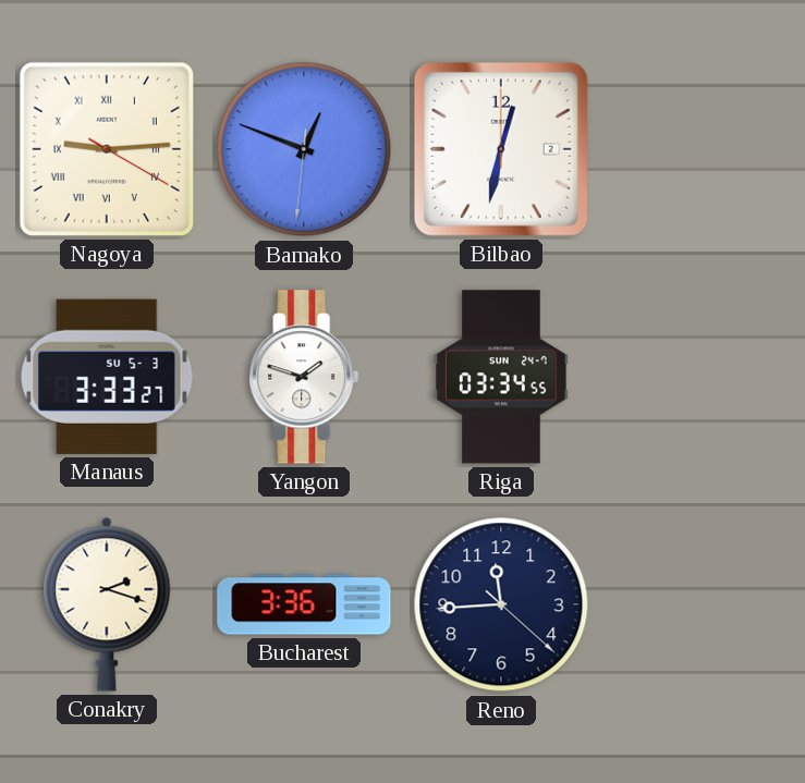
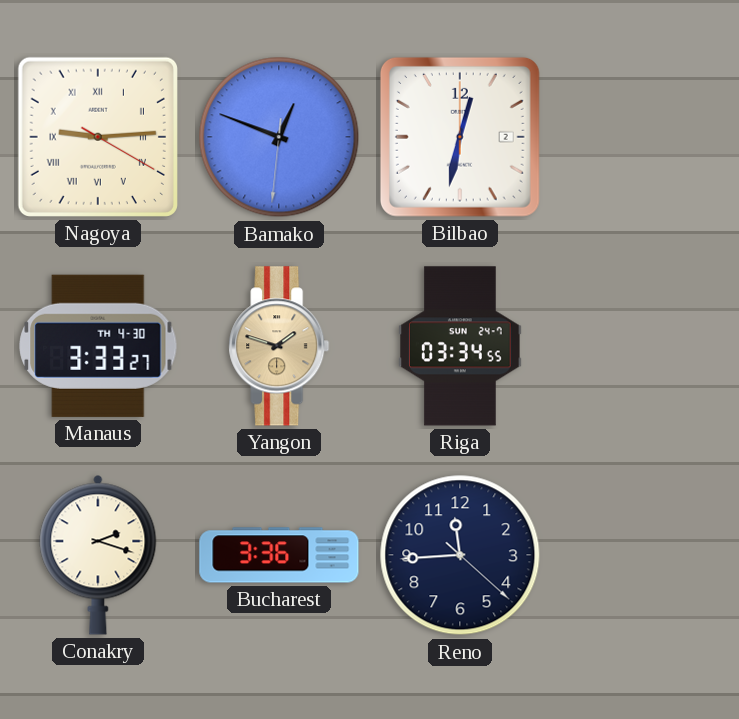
Manaus date: SU 5-3 -> TH 4-30
Yangon dial: white -> champagne
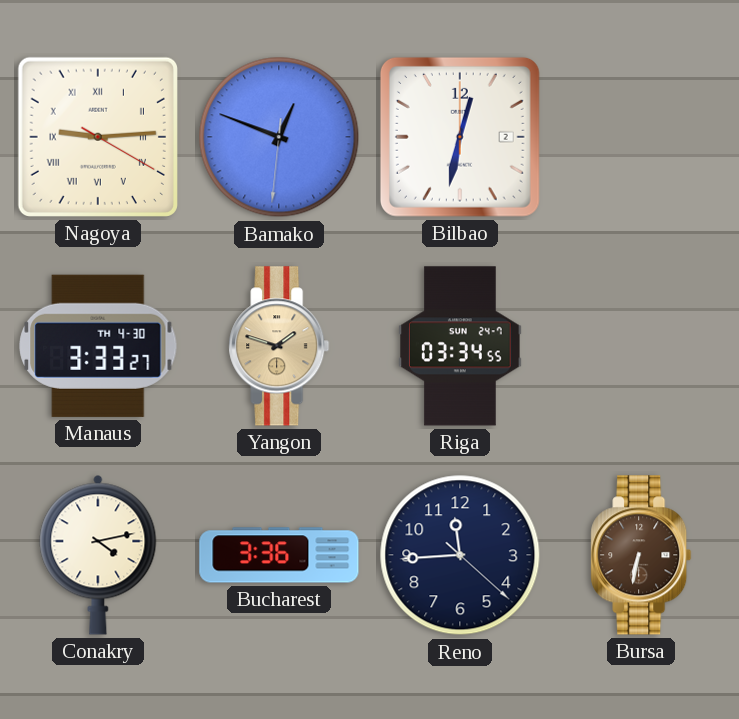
Conakry: 2:18 -> 4:13
Bursa: none -> 6:32
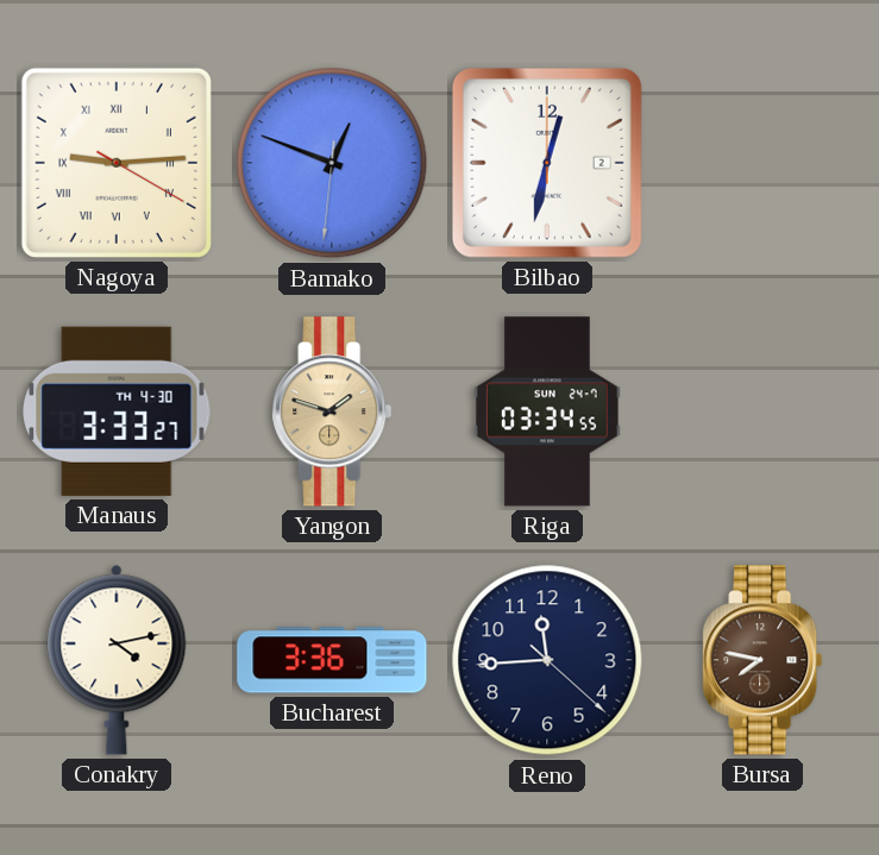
Bursa: 6:32 -> 7:47
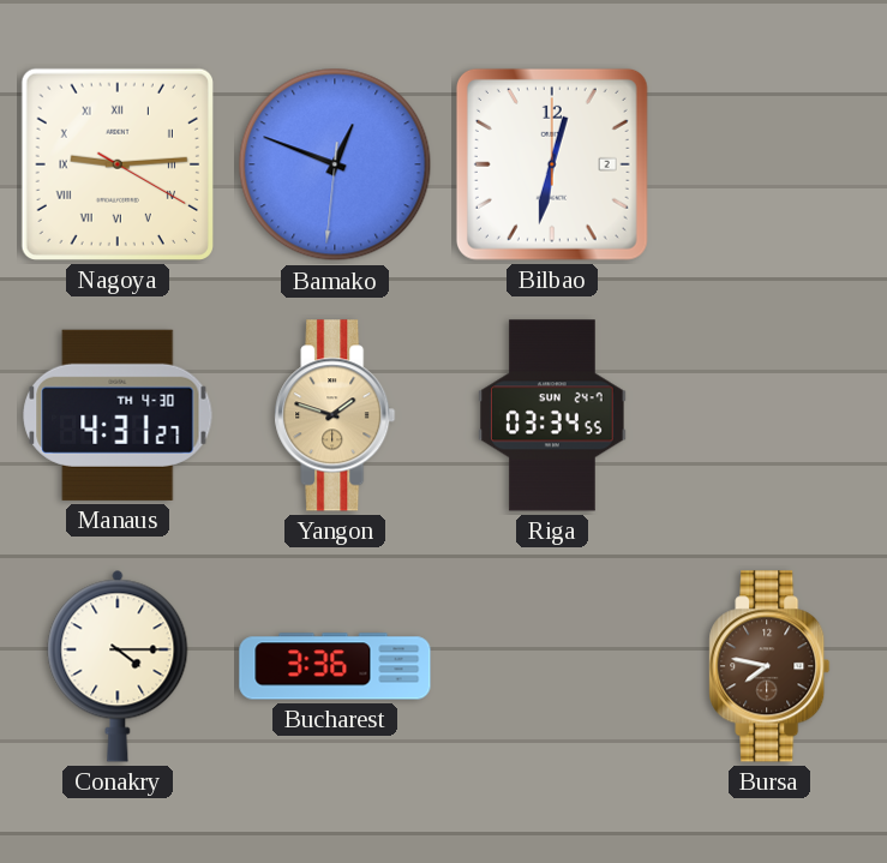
Manaus: 3:33 -> 4:31
Conakry: 4:13 -> 4:15
Reno: 11:44 -> none
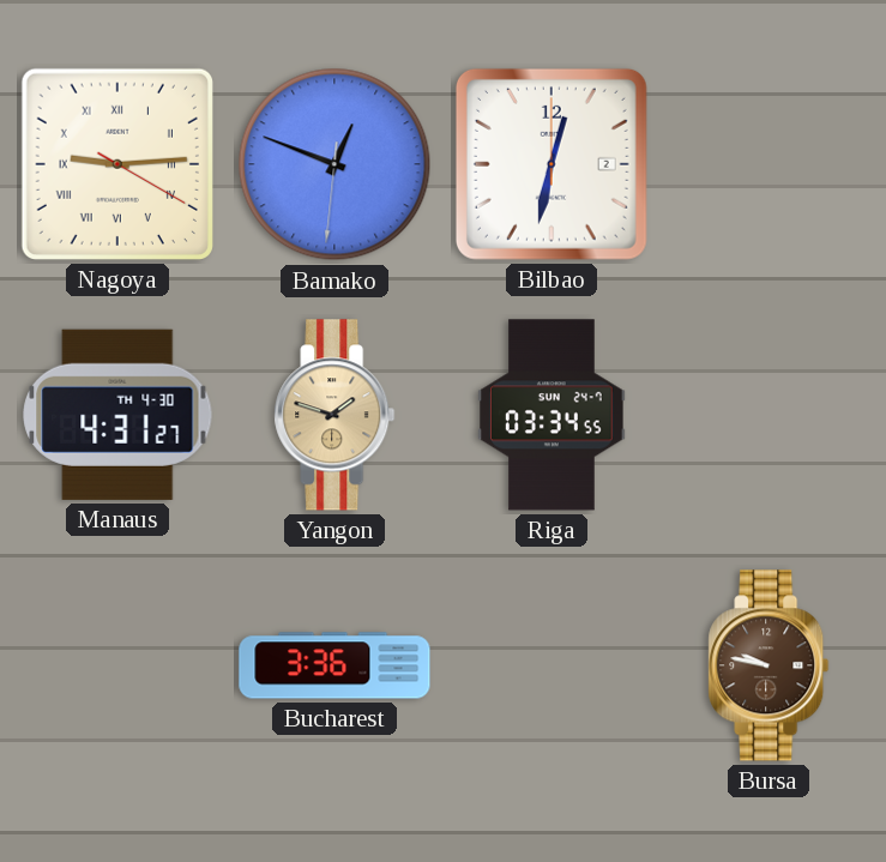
Conakry: 4:15 -> none
Bursa: 7:47 -> 9:47
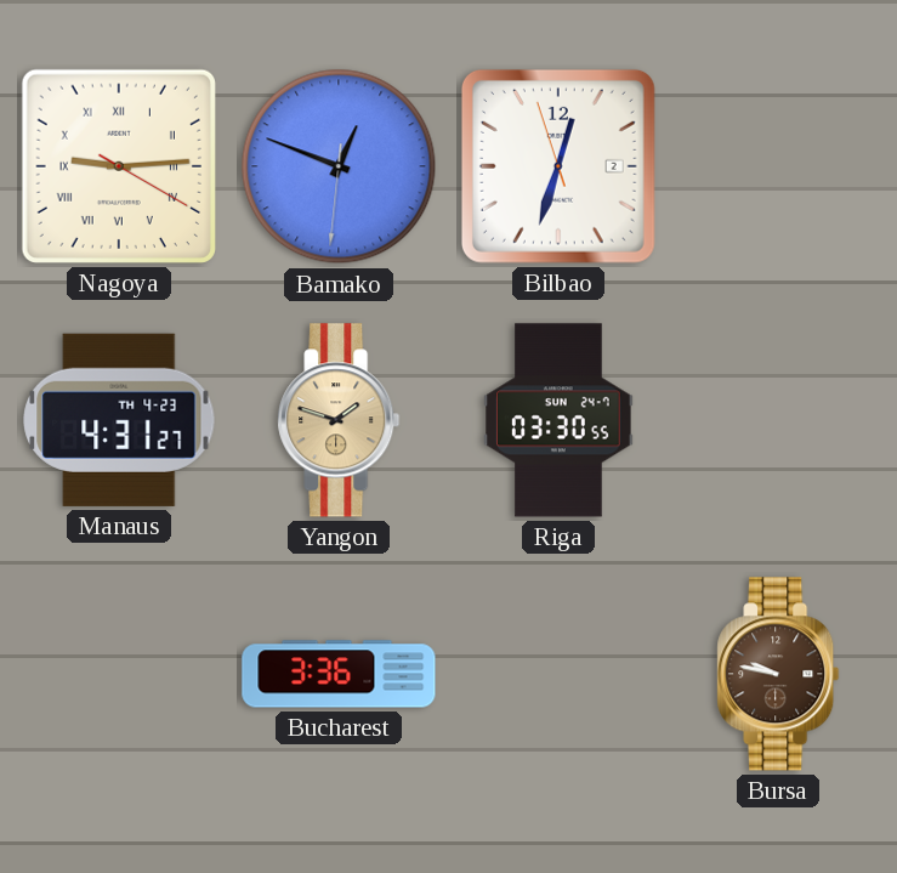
Bilbao: 12:32:00 -> 12:32:57
Manaus date: TH 4-30 -> TH 4-23
Riga: 03:34 -> 03:30
